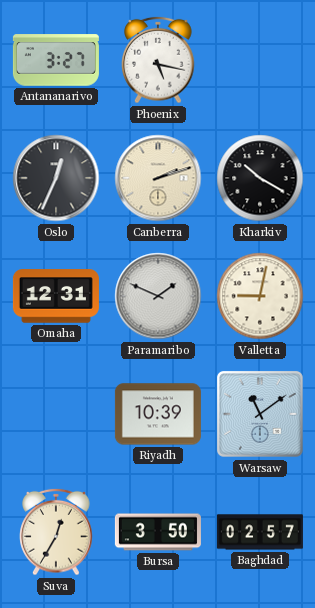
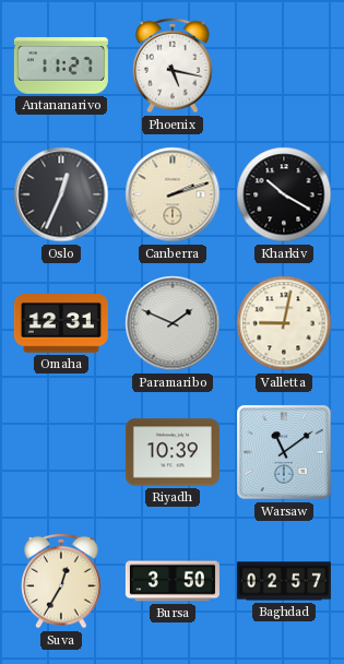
Antananarivo: 3:27 -> 11:27
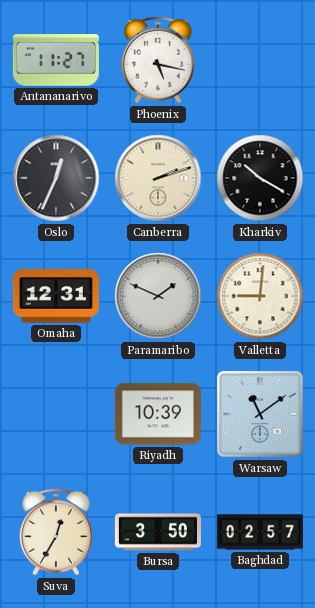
Valletta: 9:02 -> 9:01
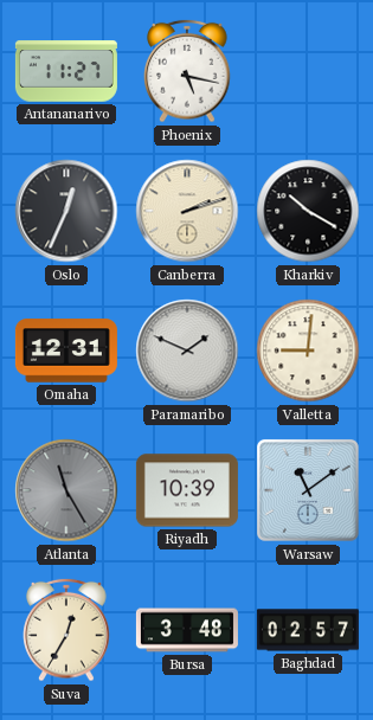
Atlanta: none -> 11:25
Bursa: 3:50 -> 3:48
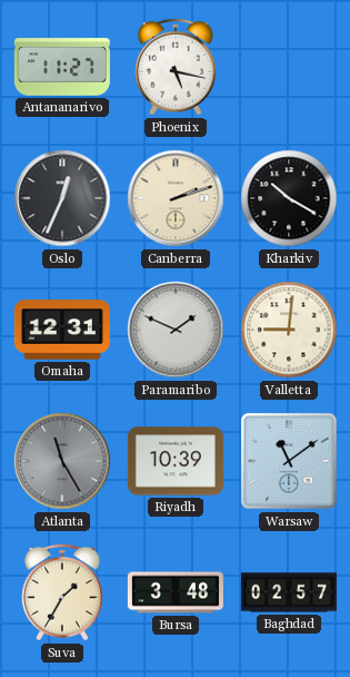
Suva: 12:35 -> 1:35
